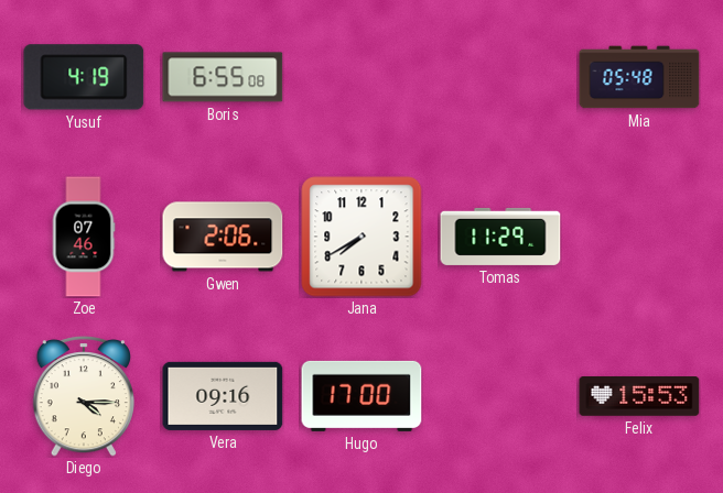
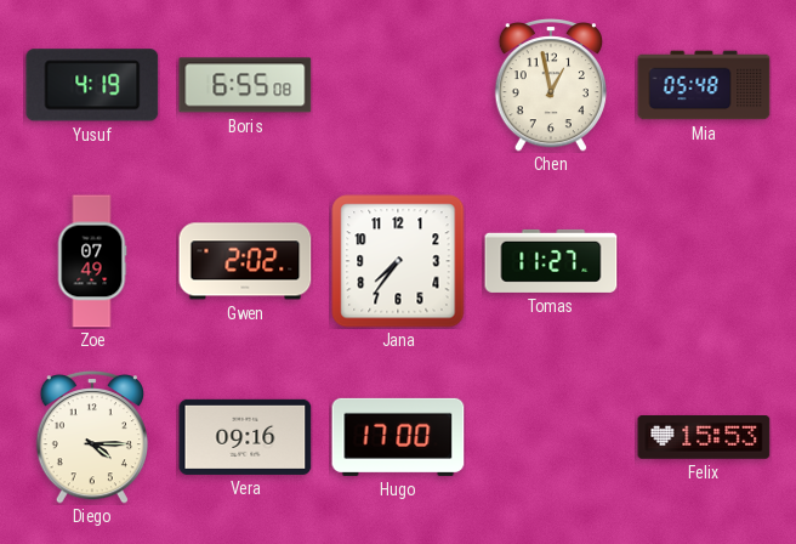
Chen: none -> 12:58
Zoe: 07:46 -> 07:49
Gwen: 2:06 -> 2:02
Jana: 7:40 -> 7:36
Tomas: 11:29 -> 11:27
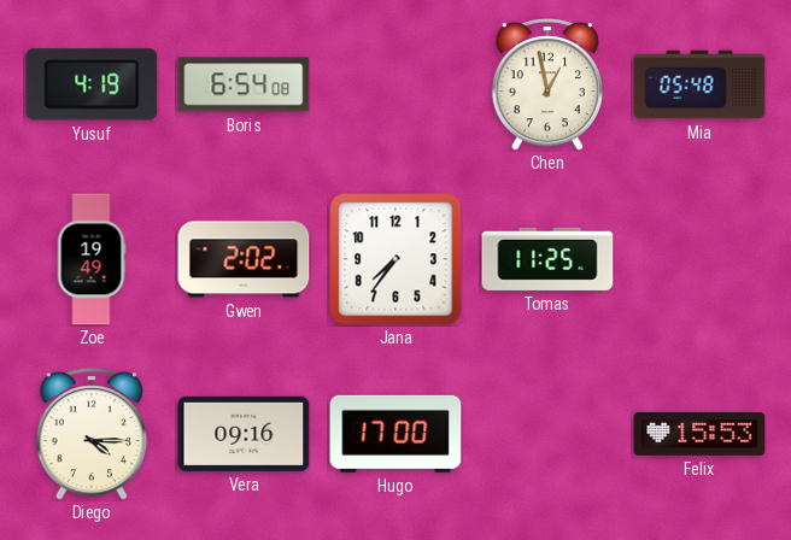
Boris: 6:55 -> 6:54
Zoe: 07:49 -> 19:49
Tomas: 11:27 -> 11:25
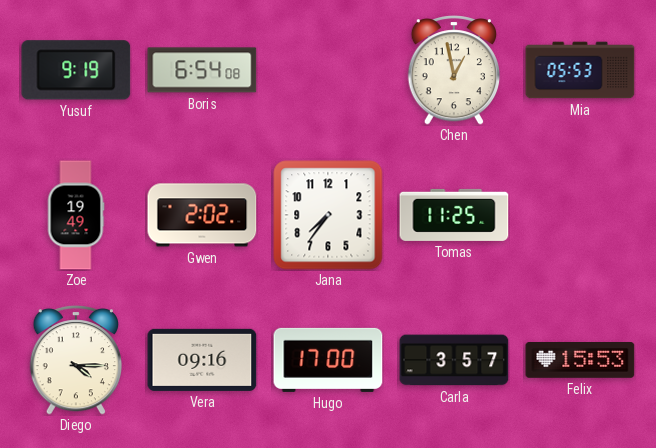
Yusuf: 4:19 -> 9:19
Mia: 05:48 -> 05:53
Carla: none -> 3:57
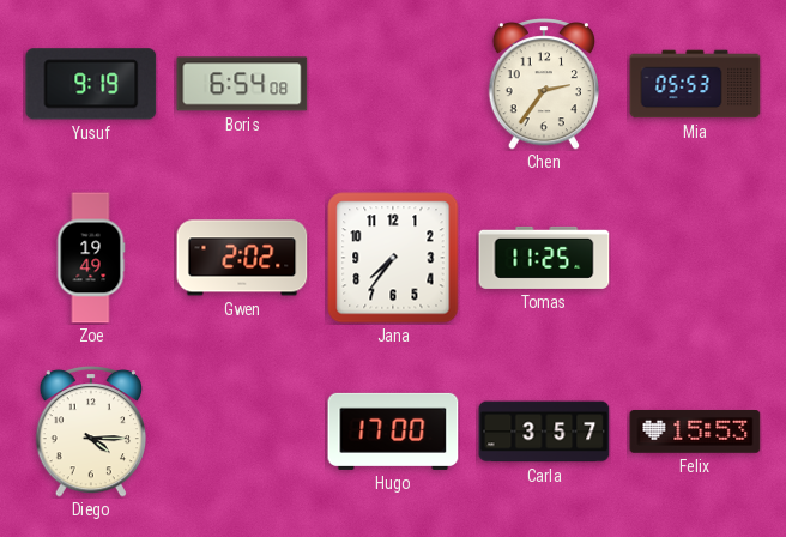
Chen: 12:58 -> 2:36
Vera: 09:16 -> none
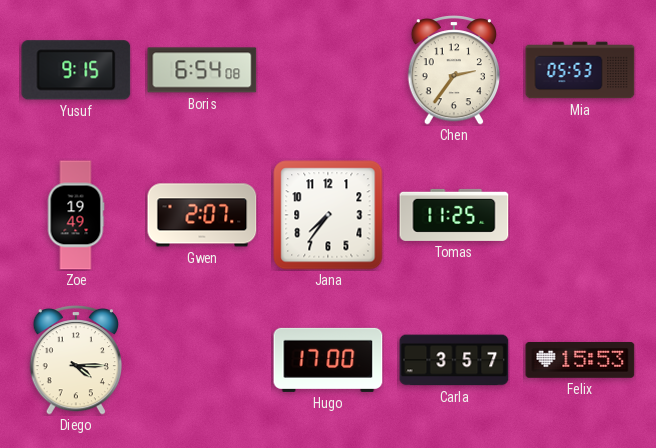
Yusuf: 9:19 -> 9:15
Gwen: 2:02 -> 2:07
